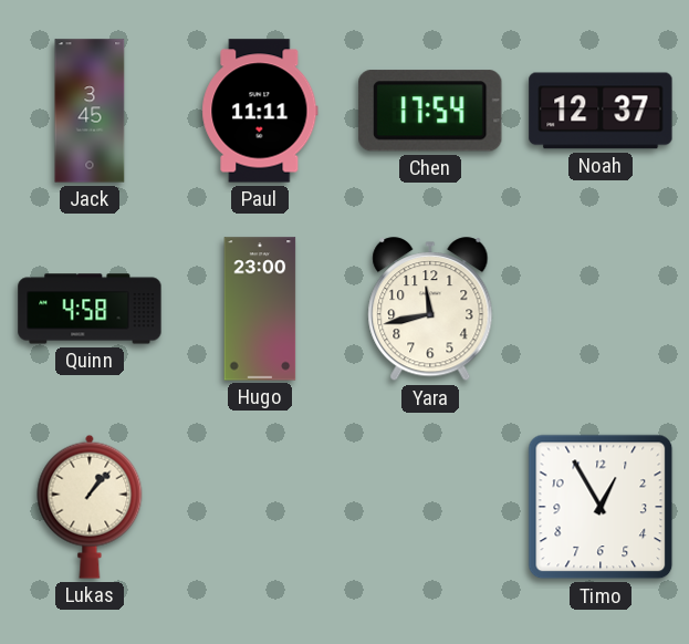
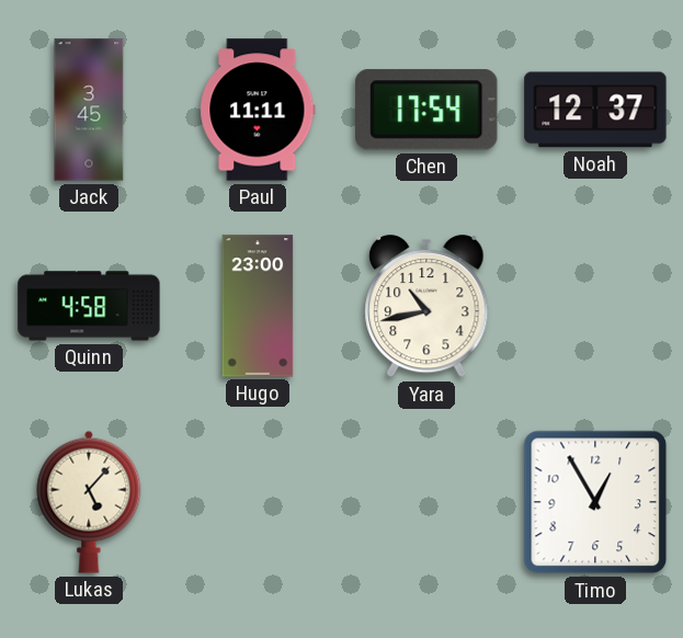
Yara: 11:43 -> 10:43
Lukas: 1:07 -> 5:07
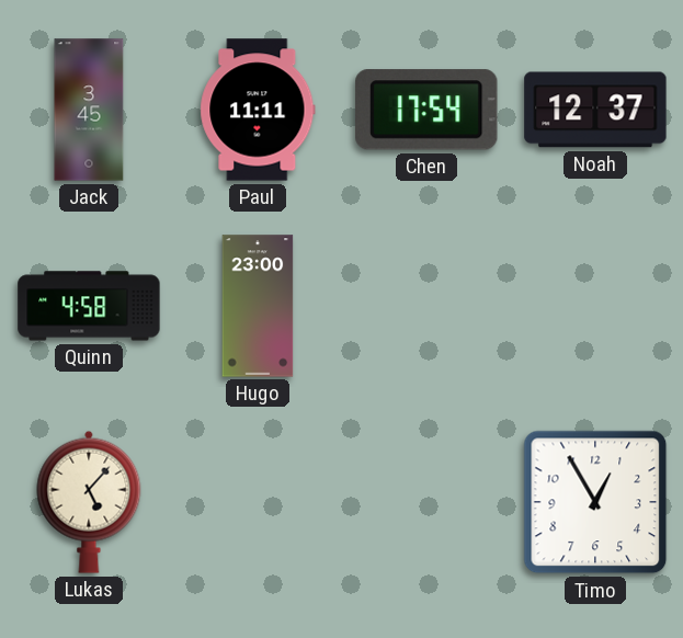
Yara: 10:43 -> none
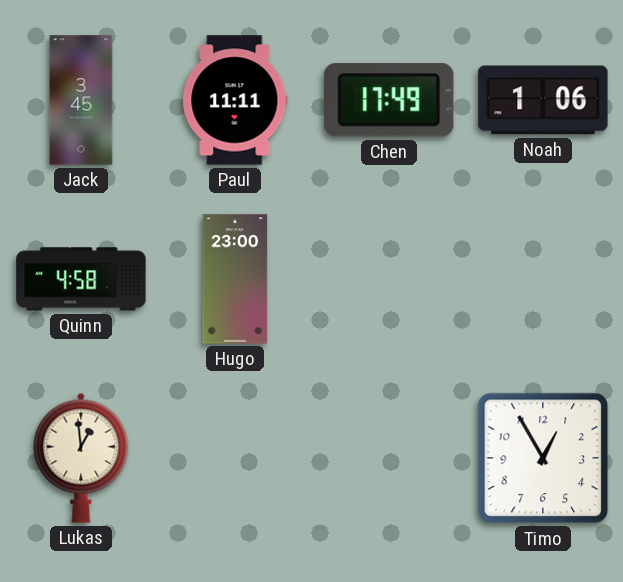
Chen: 17:54 -> 17:49
Noah: 12:37 -> 1:06
Lukas: 5:07 -> 12:59
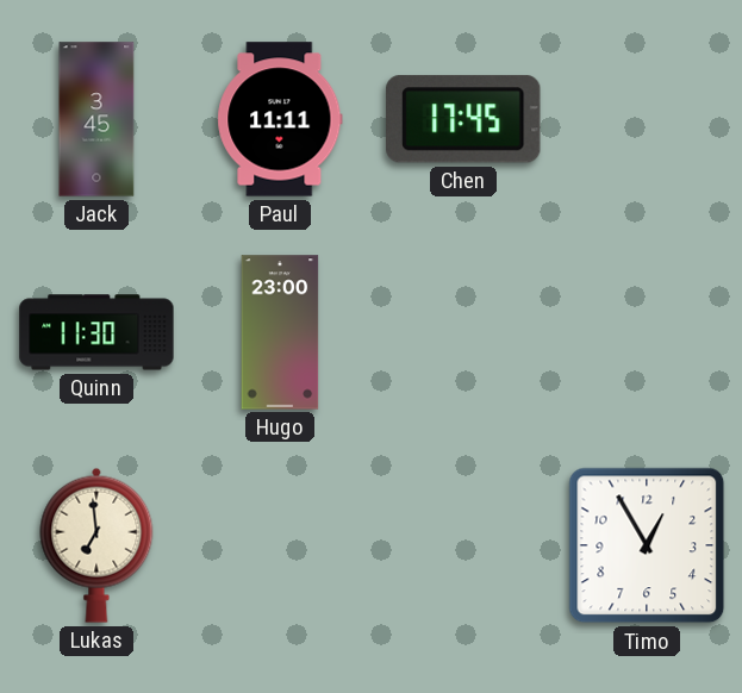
Chen: 17:49 -> 17:45
Noah: 1:06 -> none
Quinn: 4:58 -> 11:30
Lukas: 12:59 -> 6:59
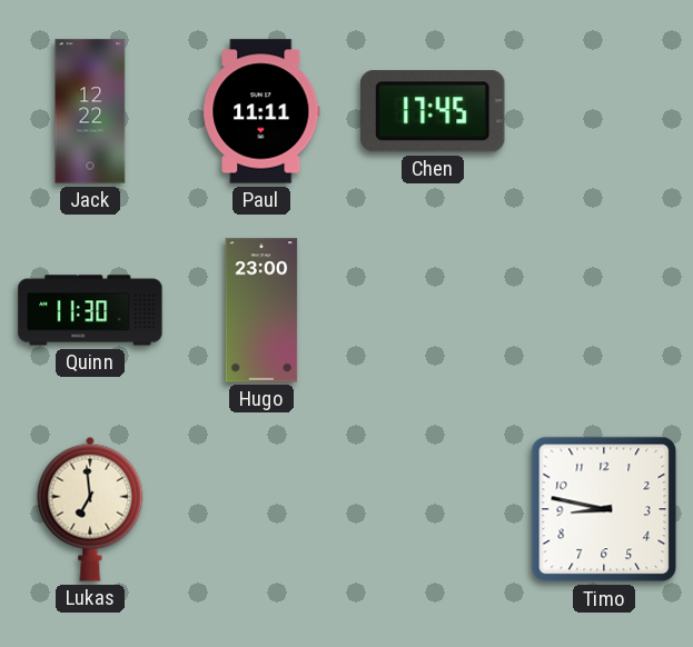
Jack: 3:45 -> 12:22
Timo: 12:55 -> 8:47
